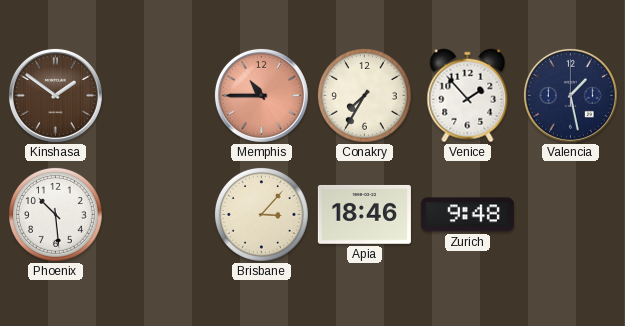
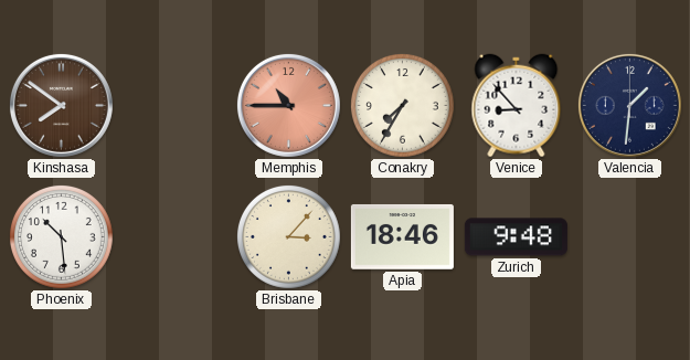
Kinshasa: 1:51 -> 7:51
Venice: 1:53 -> 8:53
Valencia: 1:28 -> 1:31
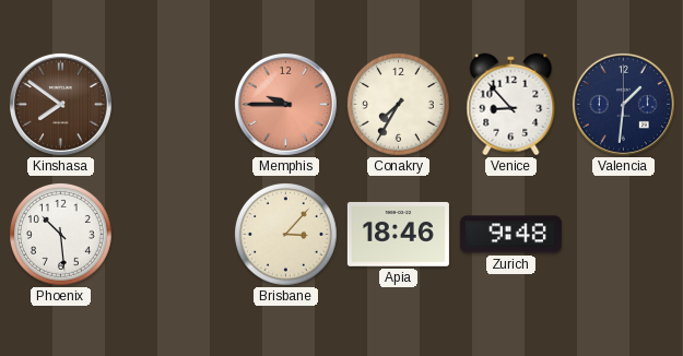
Memphis: 10:45 -> 9:45
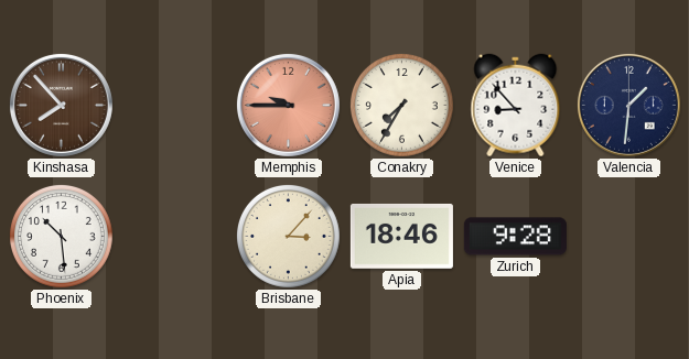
Kinshasa: 7:51 -> 7:53
Zurich: 9:48 -> 9:28
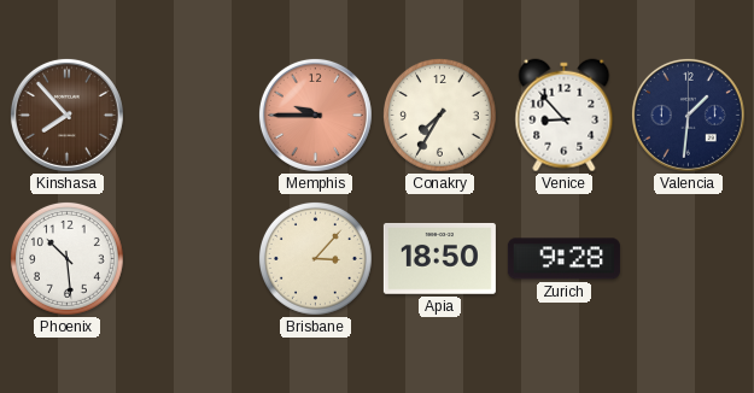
Apia: 18:46 -> 18:50
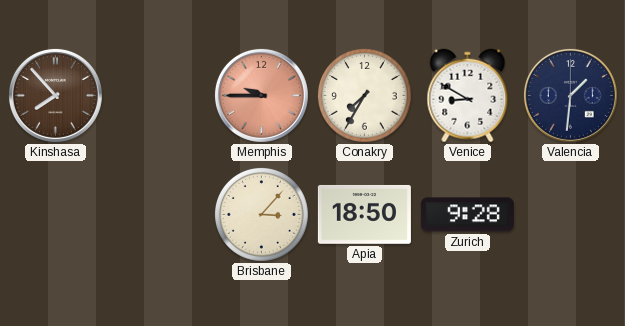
Venice: 8:53 -> 8:50
Phoenix: 10:29 -> none
